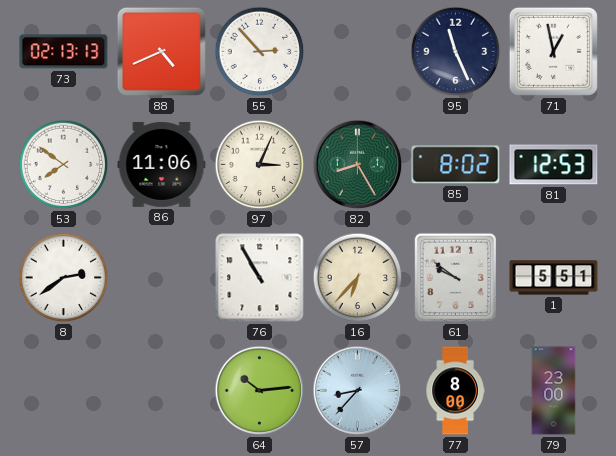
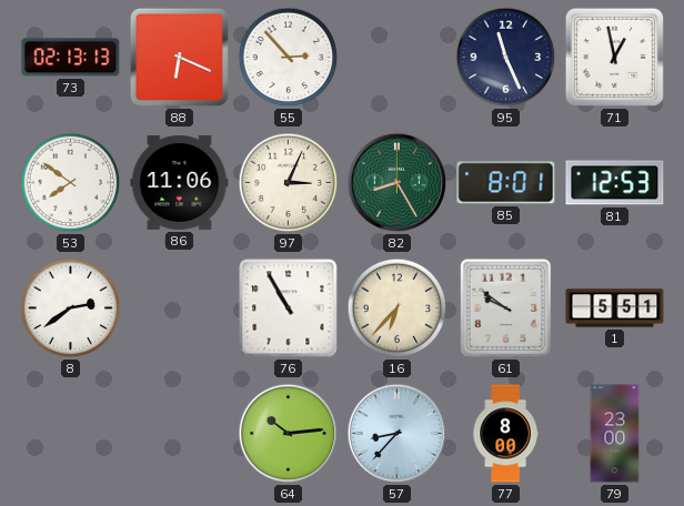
88: 4:41 -> 6:19
85: 8:02 -> 8:01
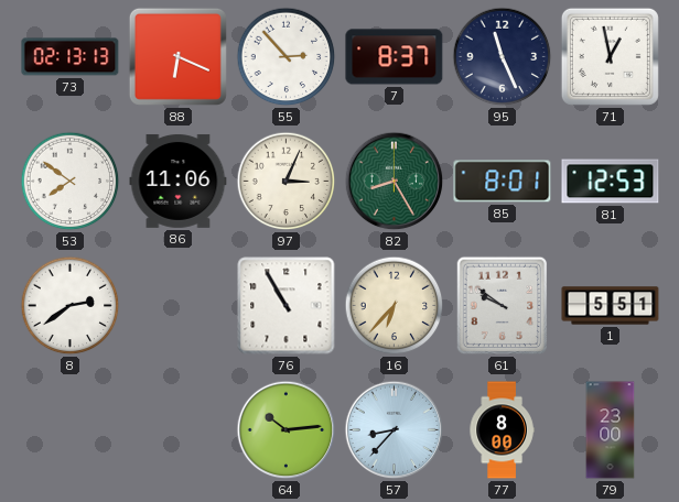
7: none -> 8:37
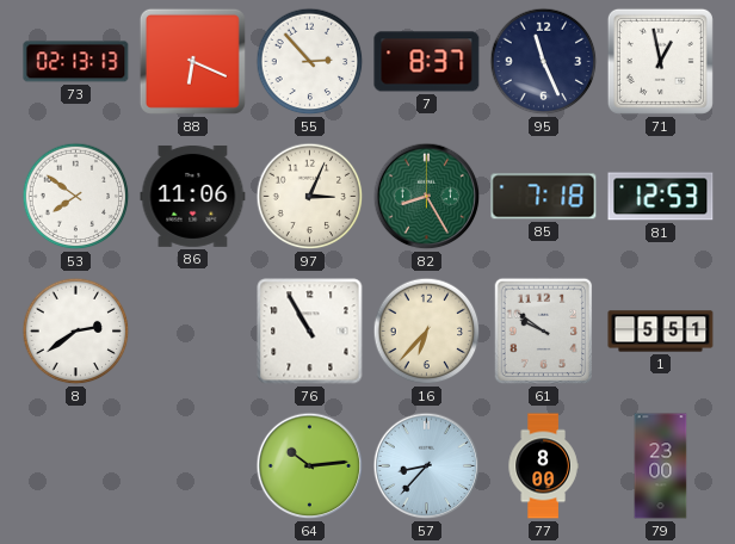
85: 8:01 -> 7:18
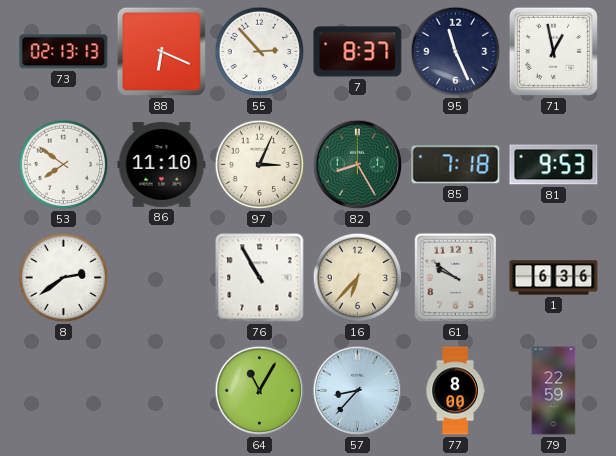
86: 11:06 -> 11:10
81: 12:53 -> 9:53
1: 5:51 -> 6:36
64: 10:14 -> 11:05
79: 23:00 -> 22:59
